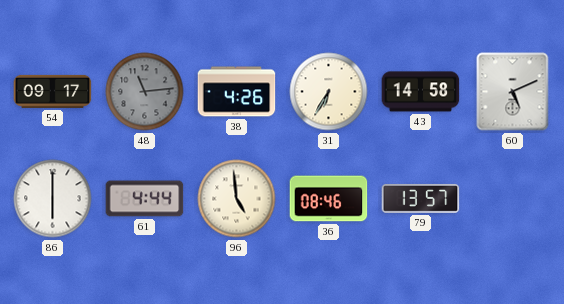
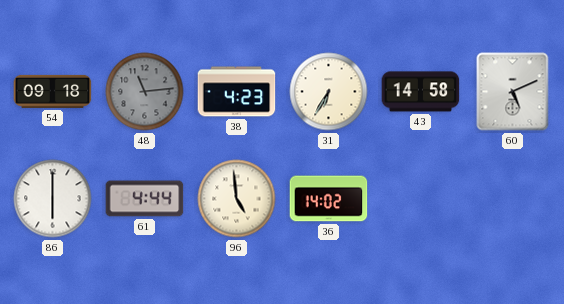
54: 09:17 -> 09:18
38: 4:26 -> 4:23
36: 08:46 -> 14:02
79: 13:57 -> none
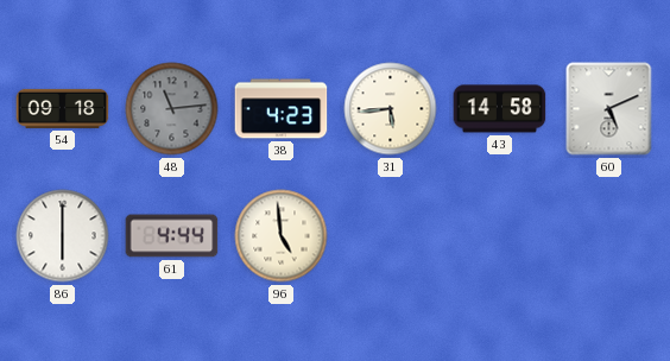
31: 6:35 -> 5:44
36: 14:02 -> none
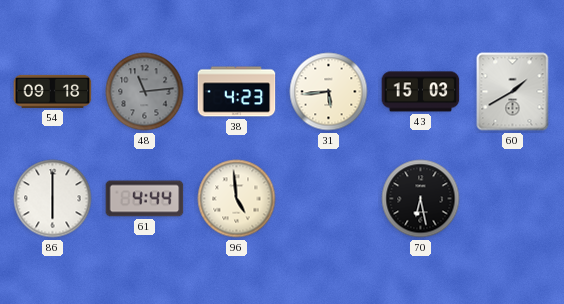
43: 14:58 -> 15:03
60: 5:11 -> 1:40
70: none -> 6:28
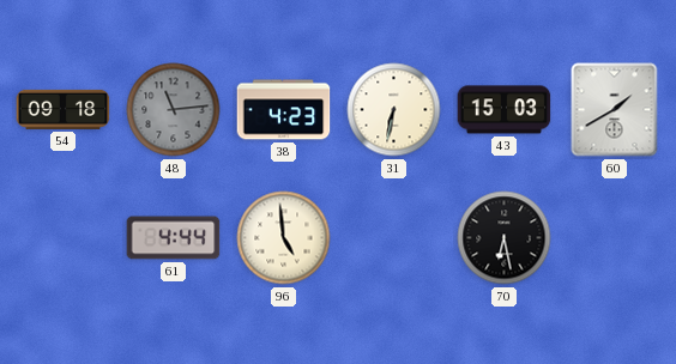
31: 5:44 -> 6:32
86: 6:00 -> none
